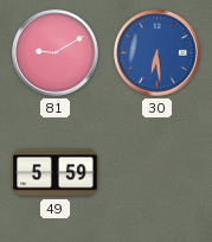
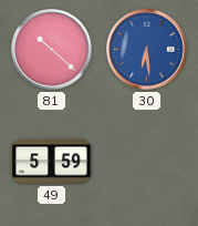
81: 9:10 -> 10:22
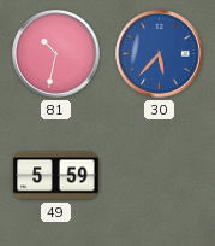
81: 10:22 -> 10:32
30: 6:29 -> 5:37
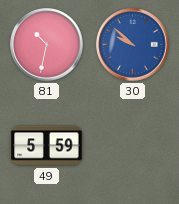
30: 5:37 -> 9:52
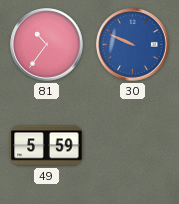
81: 10:32 -> 10:36
30: 9:52 -> 9:49
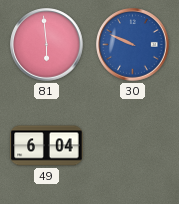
81: 10:36 -> 5:59
49: 5:59 -> 6:04
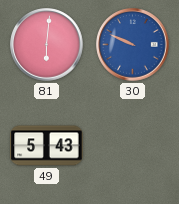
81: 5:59 -> 6:01
49: 6:04 -> 5:43
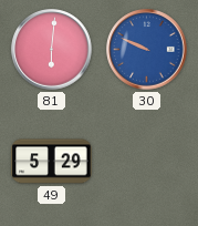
49: 5:43 -> 5:29
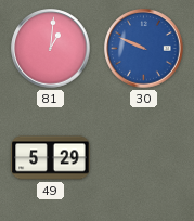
81: 6:01 -> 1:01
